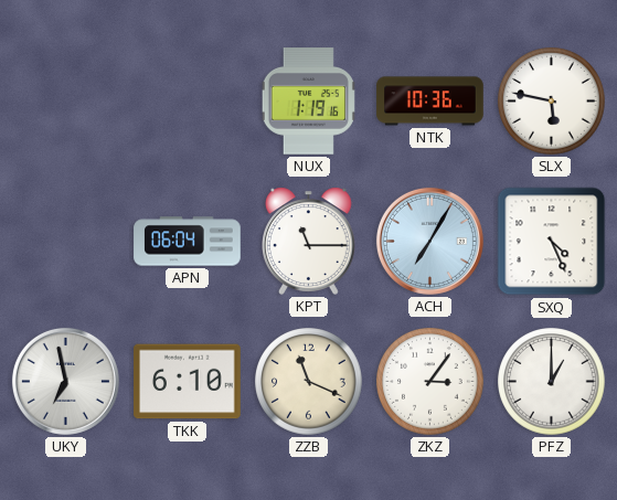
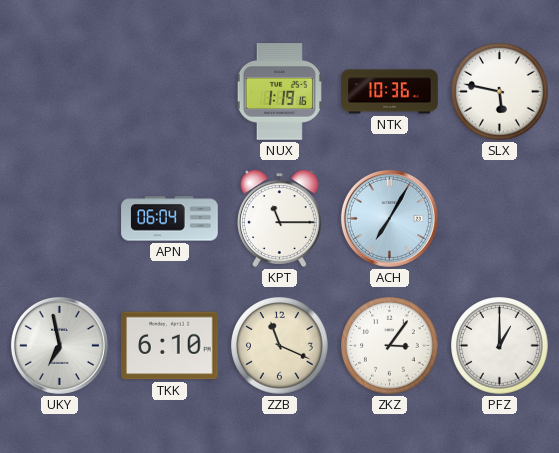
SXQ: 4:26 -> none
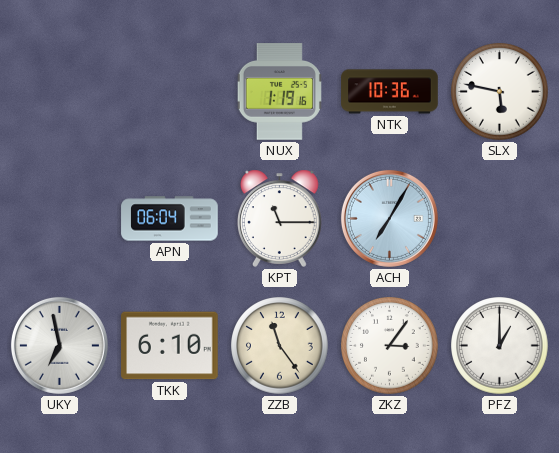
ZZB: 11:19 -> 11:24
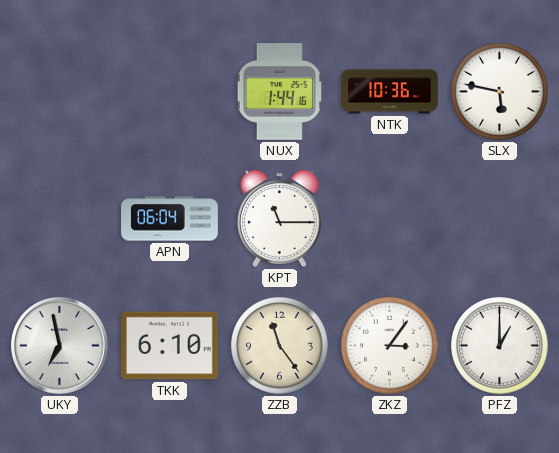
NUX: 1:19 -> 1:44
ACH: 7:05 -> none
